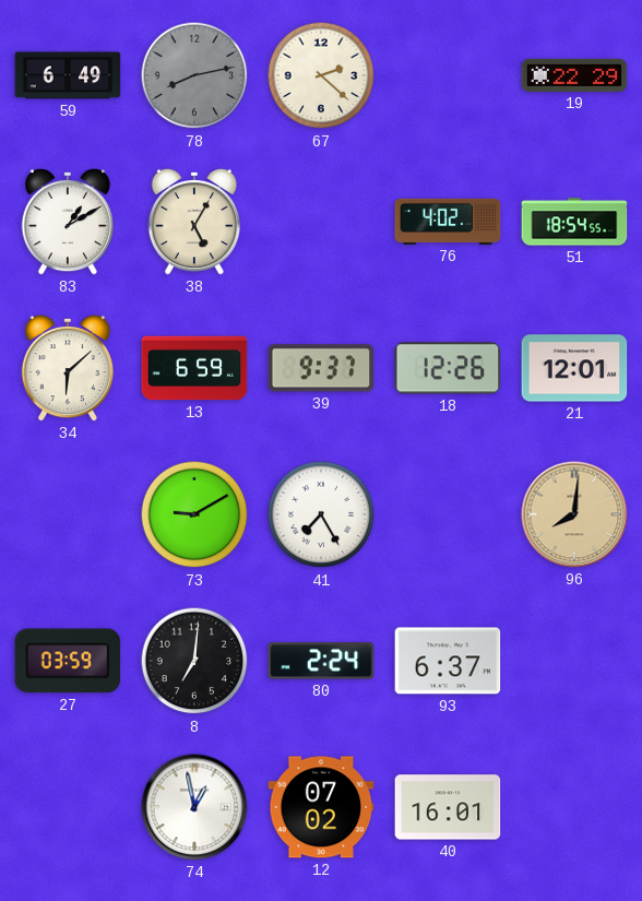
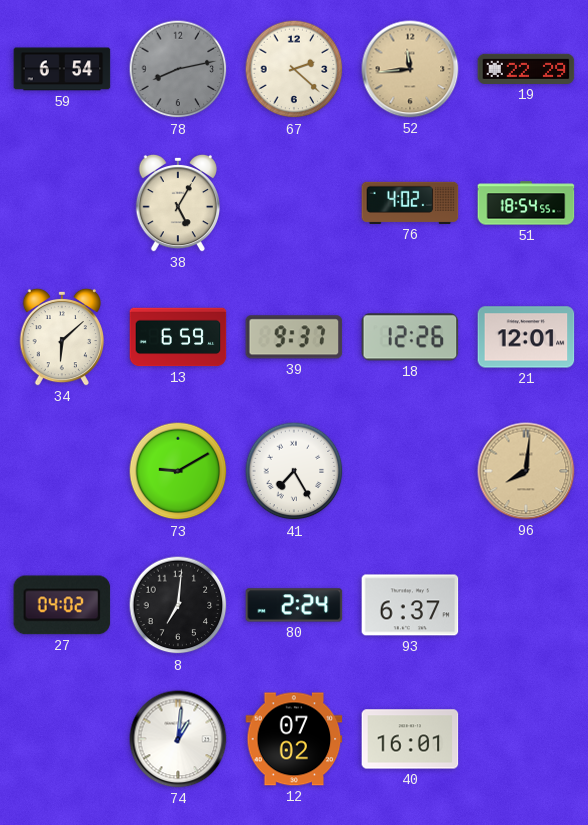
59: 6:49 -> 6:54
52: none -> 11:44
83: 1:10 -> none
27: 03:59 -> 04:02
74: 12:58 -> 1:01
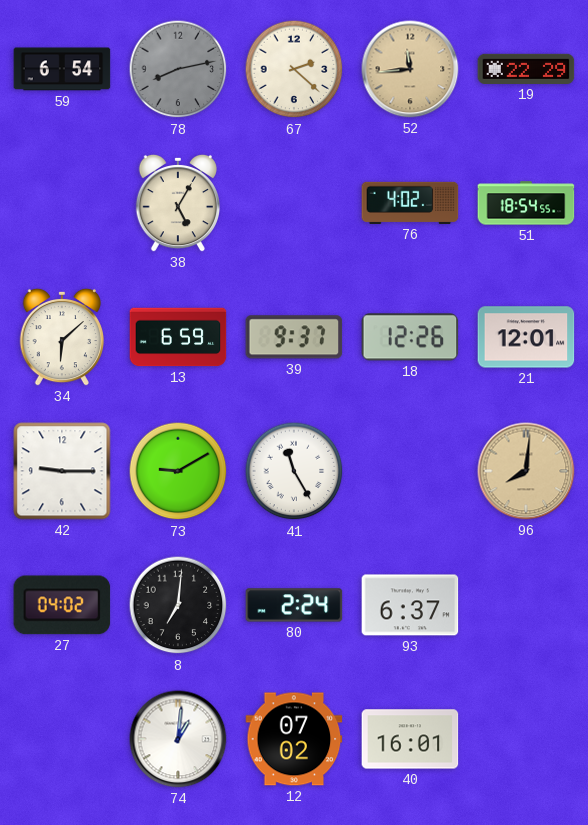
42: none -> 9:15
41: 7:25 -> 11:25
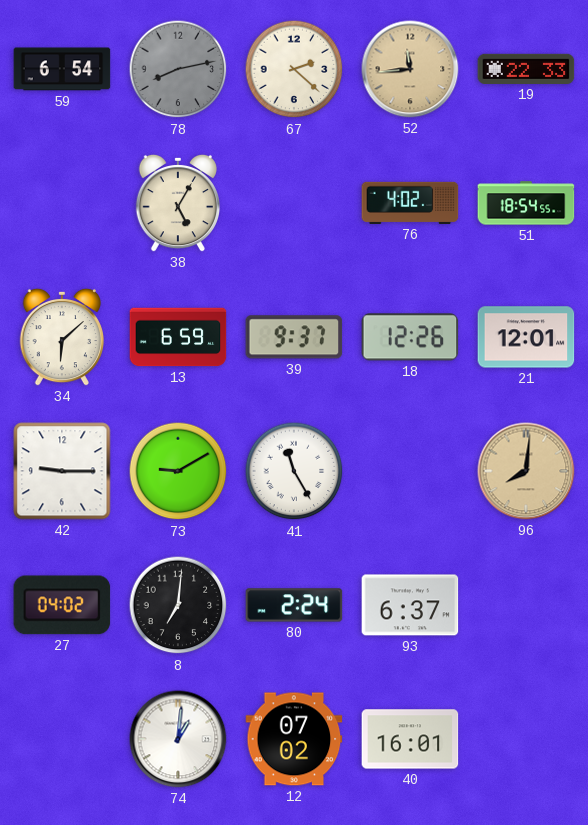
19: 22:29 -> 22:33
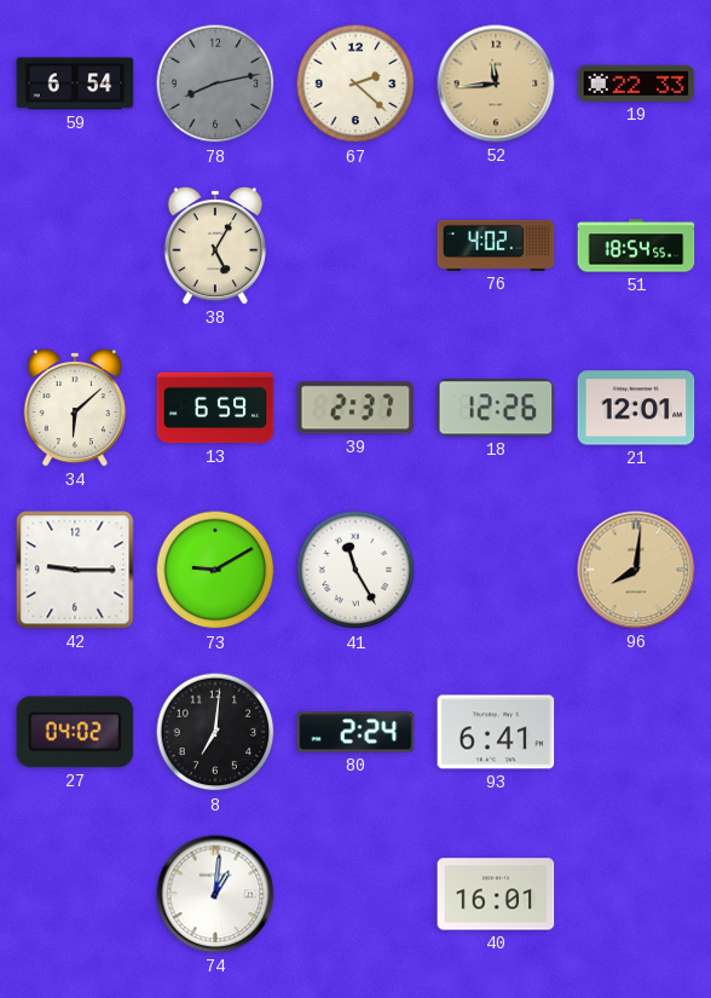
39: 9:37 -> 2:37
93: 6:37 -> 6:41
12: 07:02 -> none
